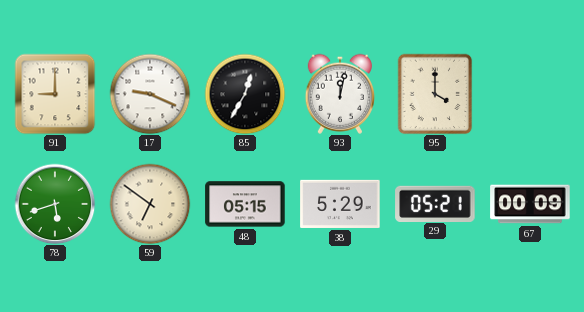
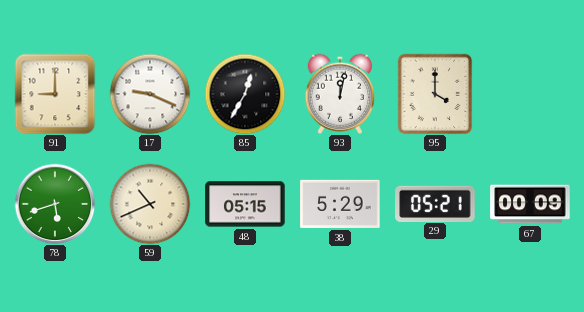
59: 6:51 -> 10:41
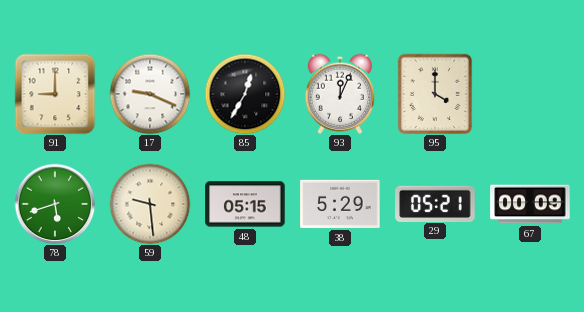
93: 12:02 -> 12:04
59: 10:41 -> 9:29
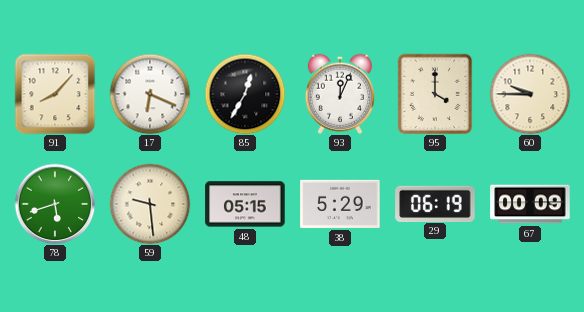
91: 9:00 -> 8:07
17: 9:19 -> 6:19
60: none -> 9:45
29: 05:21 -> 06:19
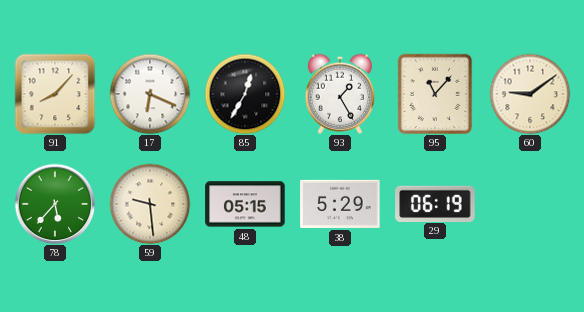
93: 12:04 -> 1:25
95: 4:00 -> 11:07
60: 9:45 -> 9:09
78: 5:42 -> 5:37
67: 00:09 -> none
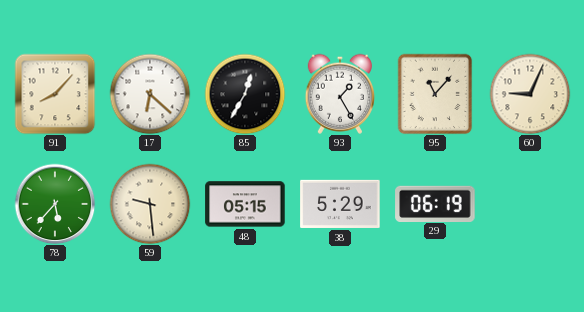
17: 6:19 -> 6:22
60: 9:09 -> 9:04
